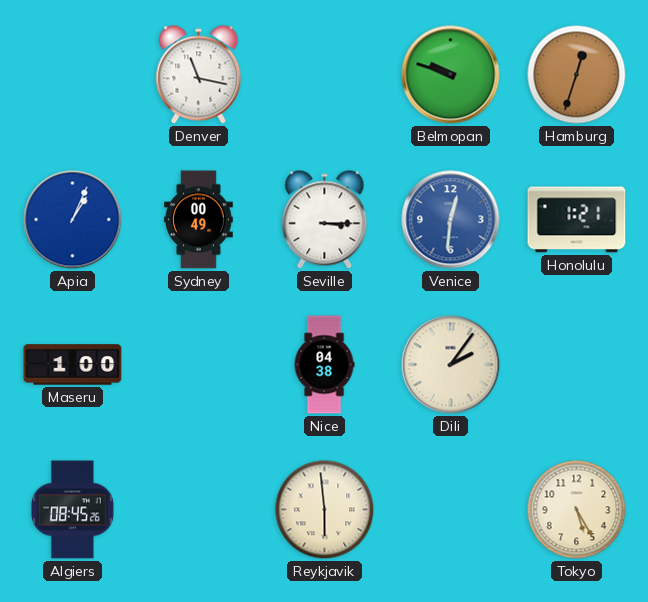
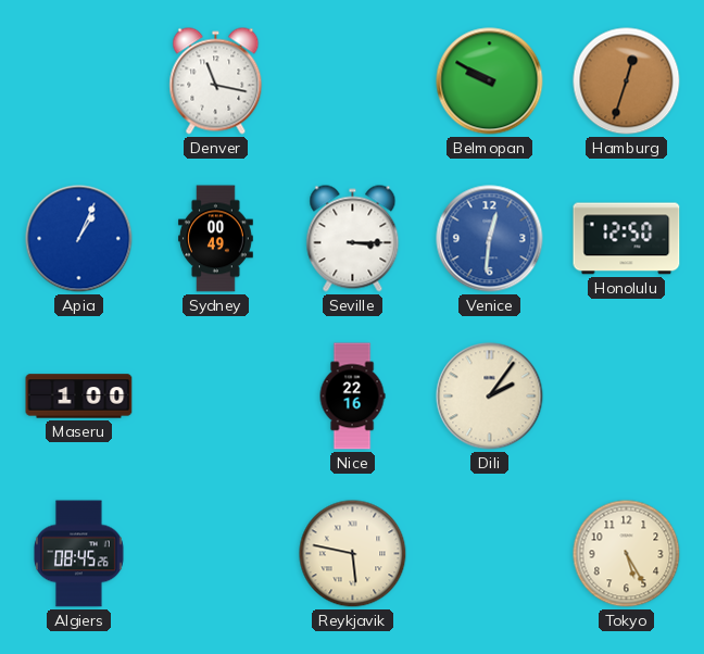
Belmopan: 9:48 -> 9:50
Honolulu: 1:21 -> 12:50
Nice: 04:38 -> 22:16
Reykjavik: 5:59 -> 5:47
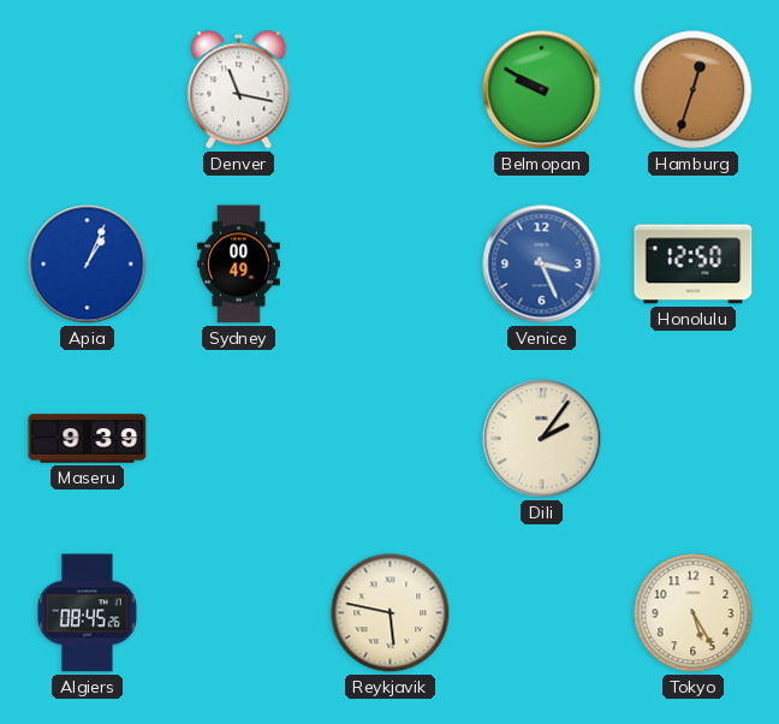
Seville: 3:15 -> none
Venice: 12:31 -> 3:26
Maseru: 1:00 -> 9:39
Nice: 22:16 -> none
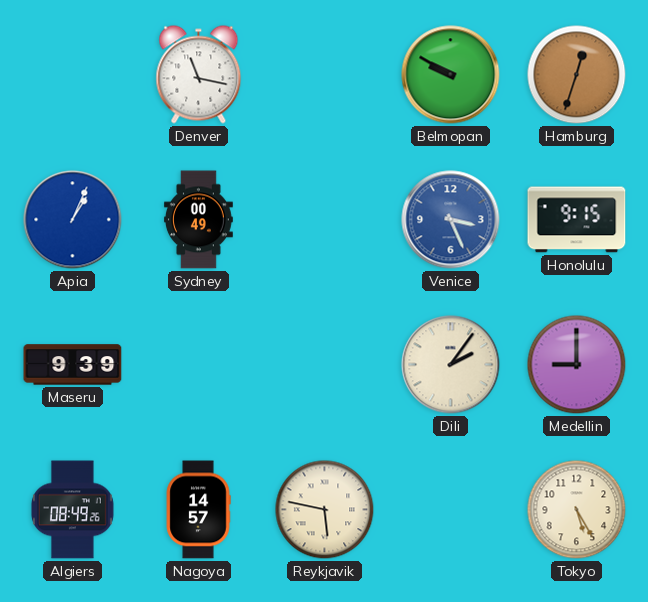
Honolulu: 12:50 -> 9:15
Medellin: none -> 9:00
Algiers: 08:45 -> 08:49
Nagoya: none -> 14:57
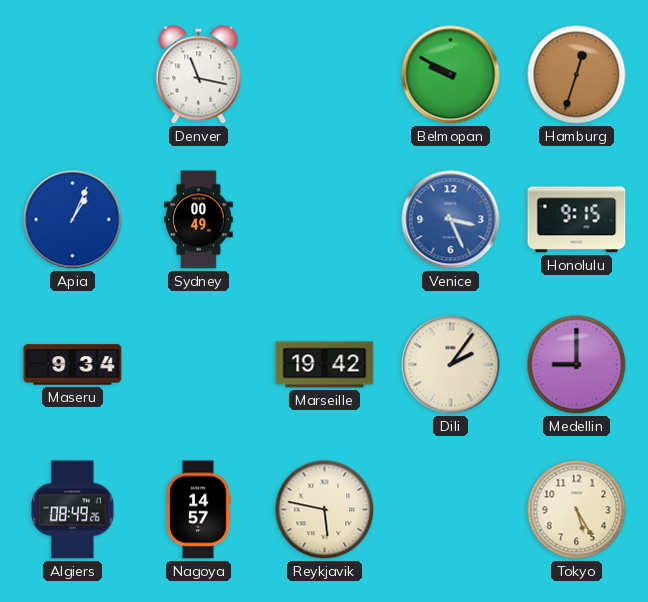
Maseru: 9:39 -> 9:34
Marseille: none -> 19:42
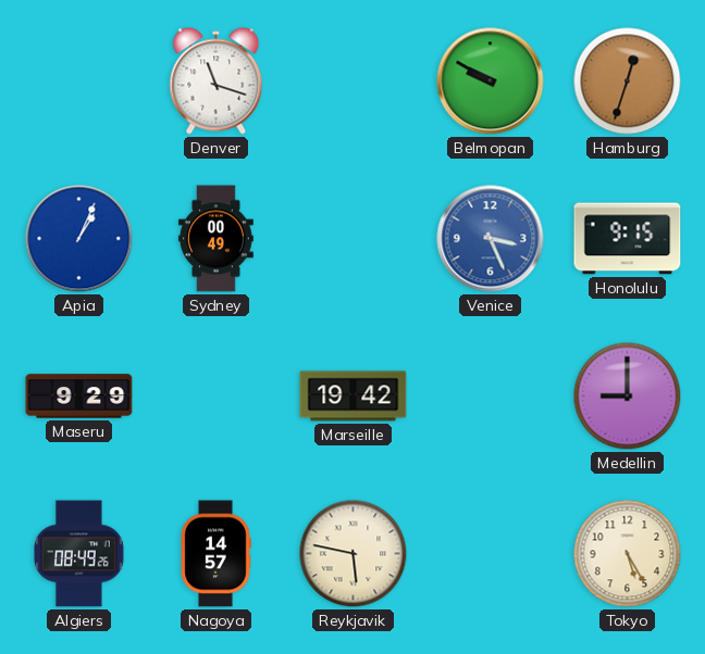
Denver: 11:17 -> 11:18
Maseru: 9:34 -> 9:29
Dili: 2:06 -> none
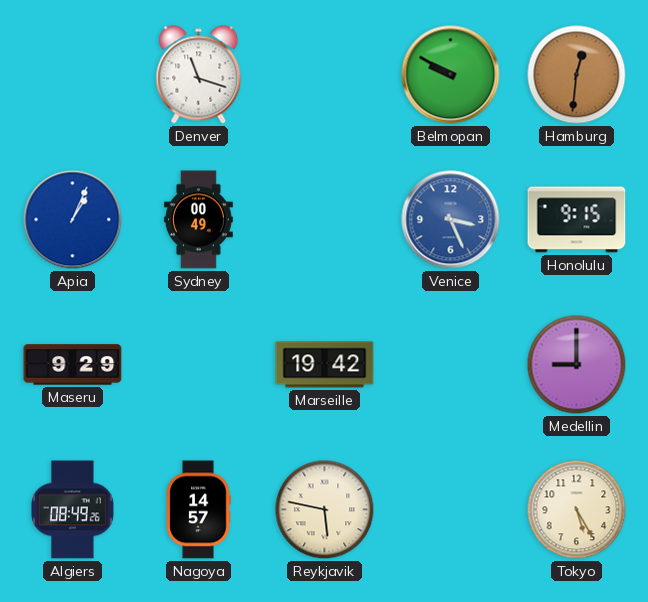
Hamburg: 12:33 -> 12:31
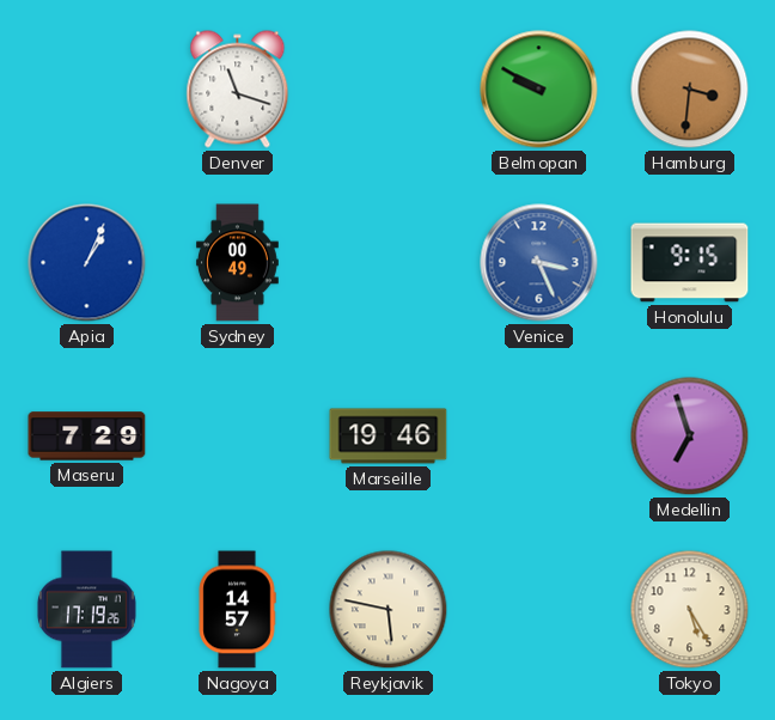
Hamburg: 12:31 -> 3:31
Maseru: 9:29 -> 7:29
Marseille: 19:42 -> 19:46
Medellin: 9:00 -> 6:57
Algiers: 08:49 -> 17:19
